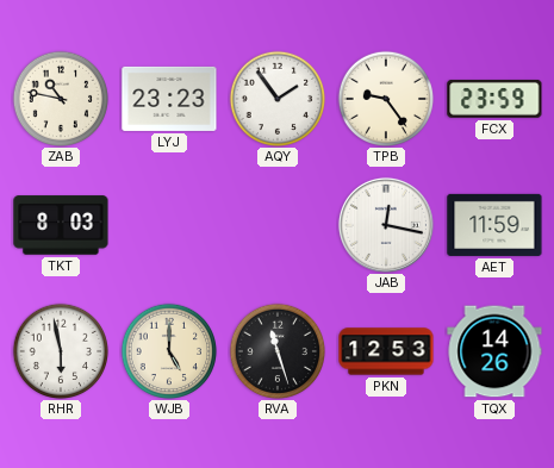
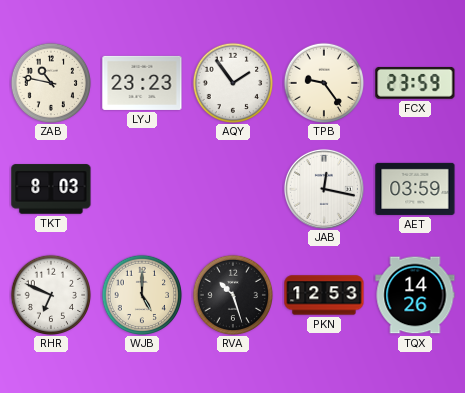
AET: 11:59 -> 03:59
RHR: 5:58 -> 6:49
RVA: 11:27 -> 10:27
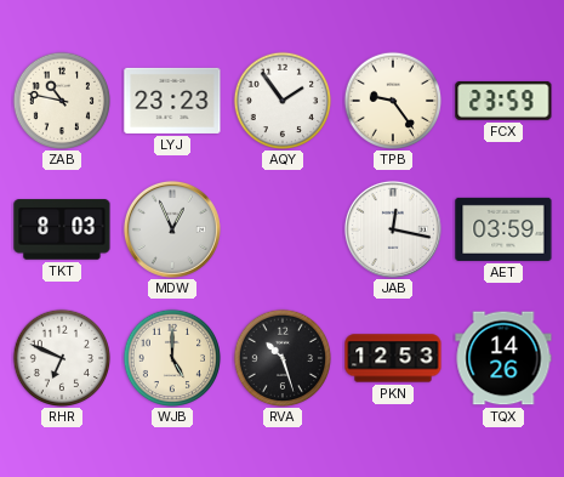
MDW: none -> 12:56
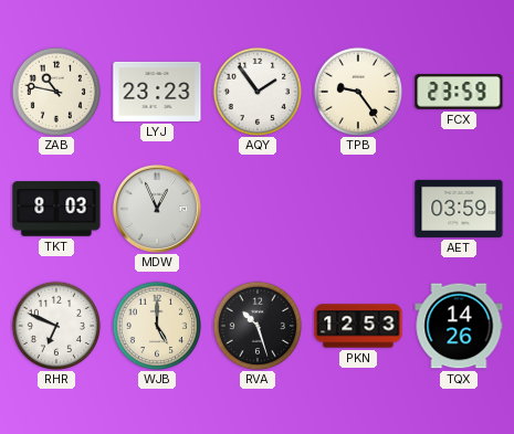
JAB: 12:17 -> none
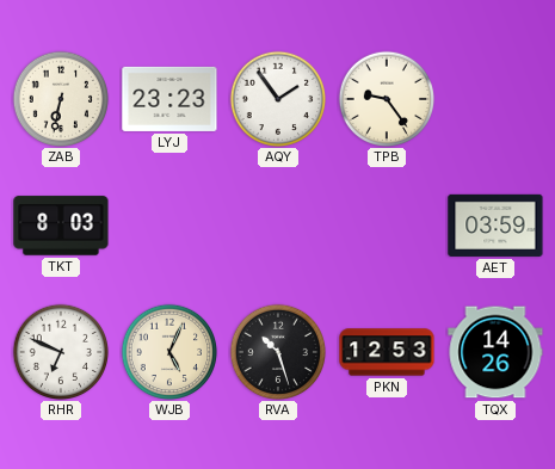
ZAB: 10:47 -> 6:32
FCX: 23:59 -> none
MDW: 12:56 -> none
WJB: 5:00 -> 5:04
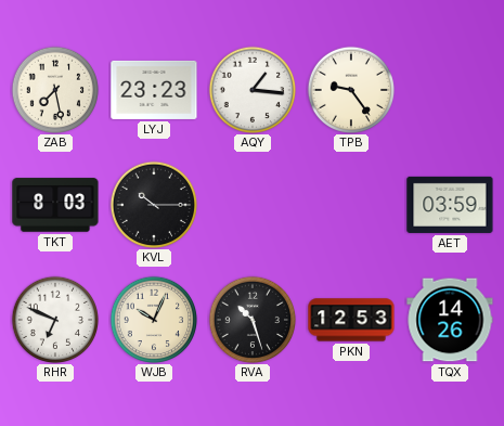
ZAB: 6:32 -> 7:28
AQY: 1:54 -> 1:16
KVL: none -> 10:15
WJB: 5:04 -> 10:04
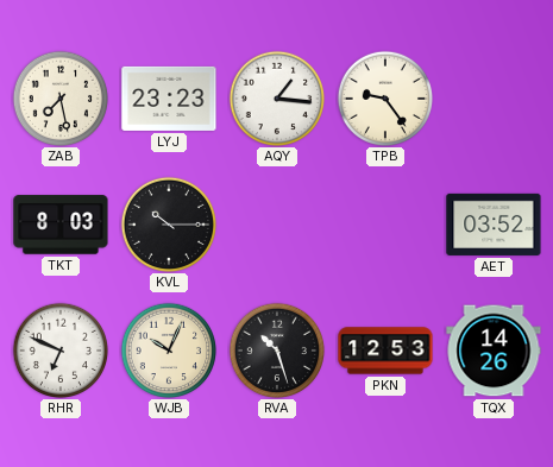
AET: 03:59 -> 03:52
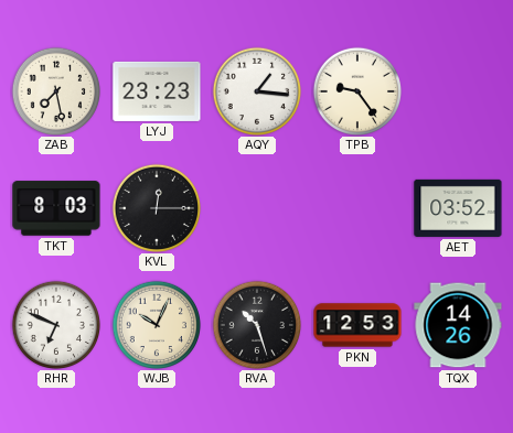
KVL: 10:15 -> 12:15
